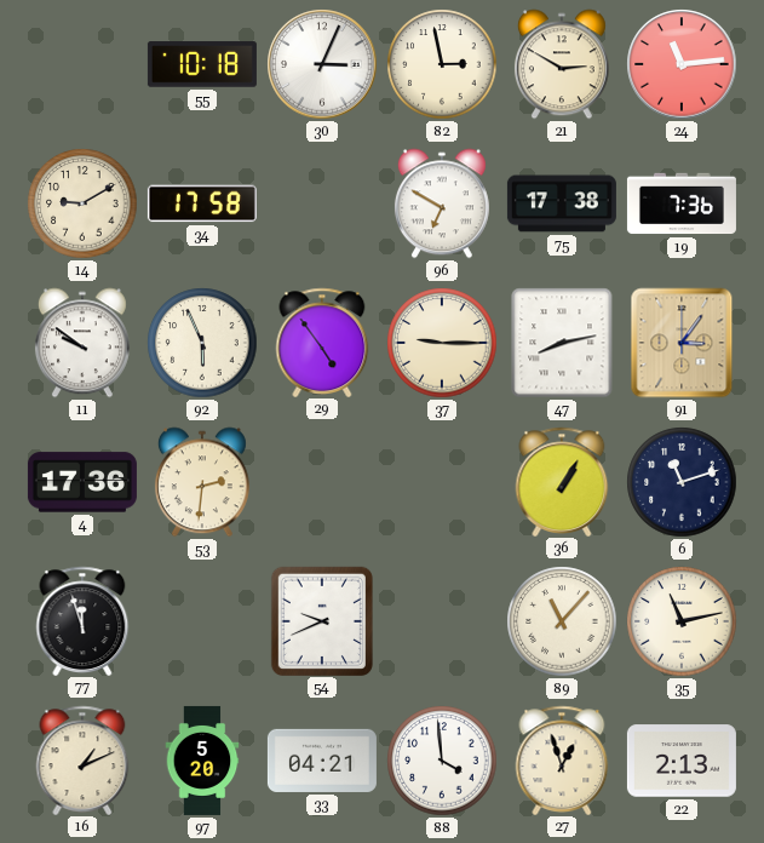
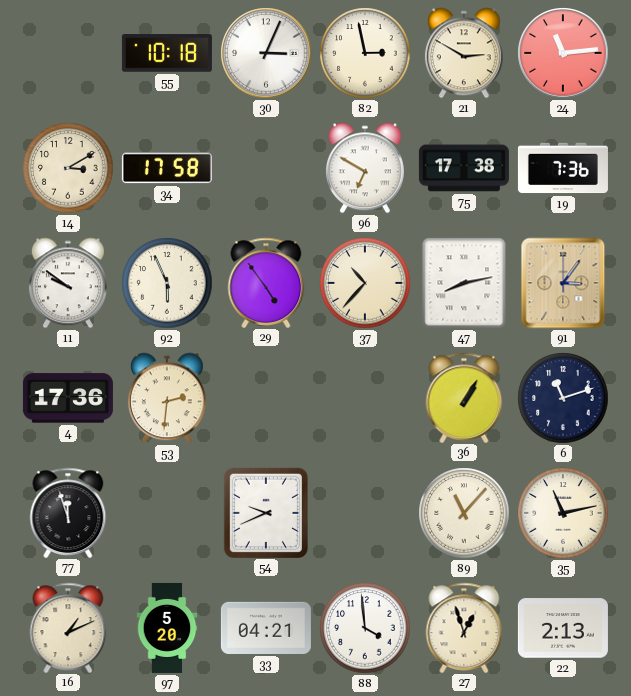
14: 9:10 -> 3:10
37: 9:15 -> 10:37
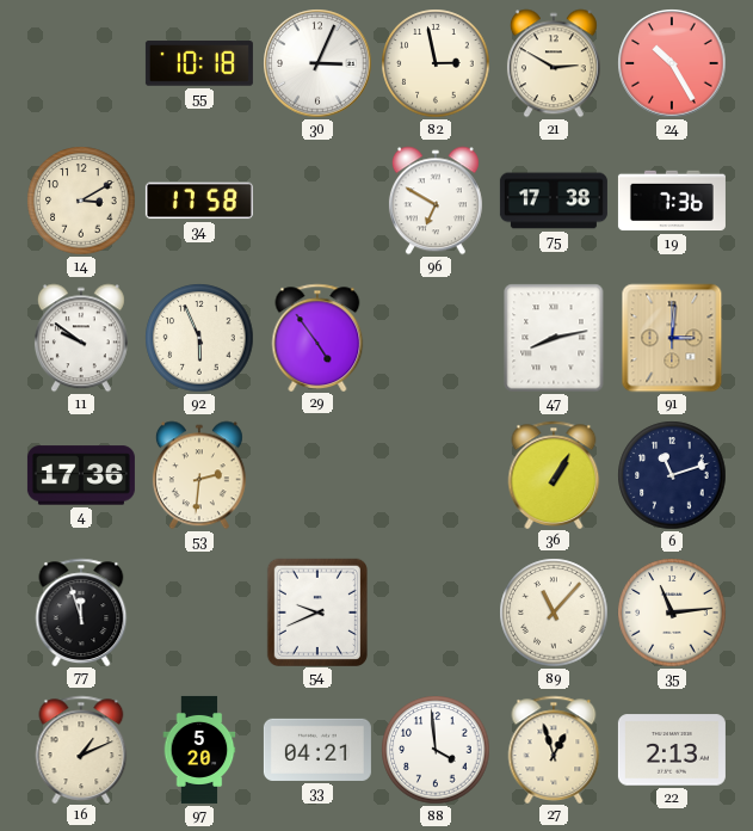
24: 11:14 -> 10:25
37: 10:37 -> none
91: 3:06 -> 3:01
35: 11:13 -> 11:14
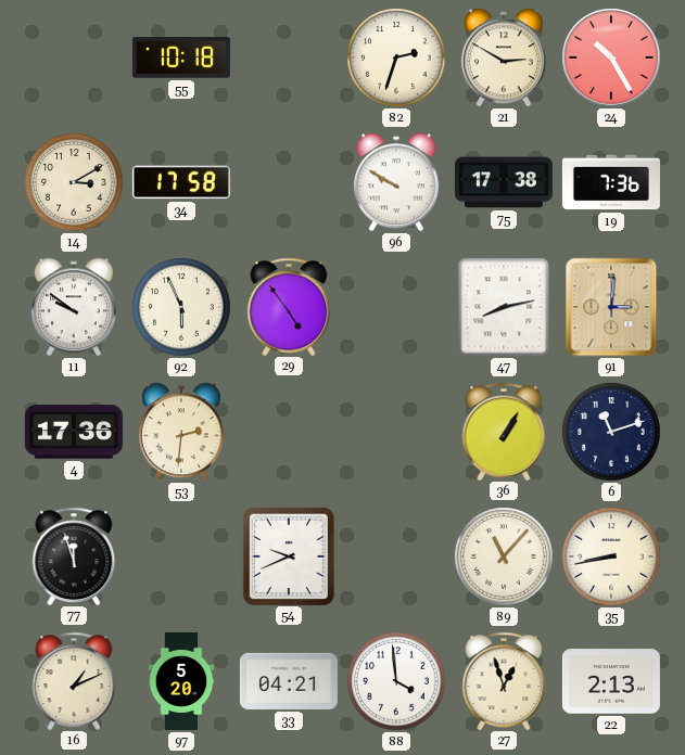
30: 3:04 -> none
82: 2:58 -> 2:33
96: 6:50 -> 9:50
35: 11:14 -> 8:43
